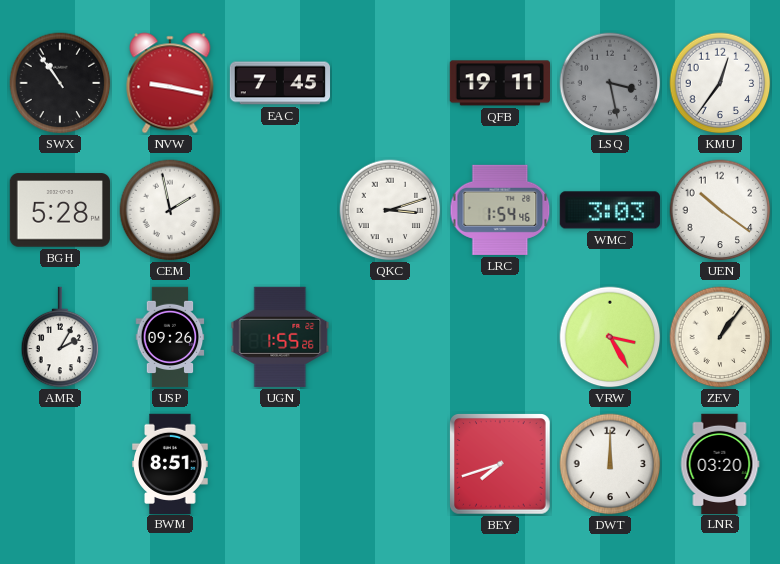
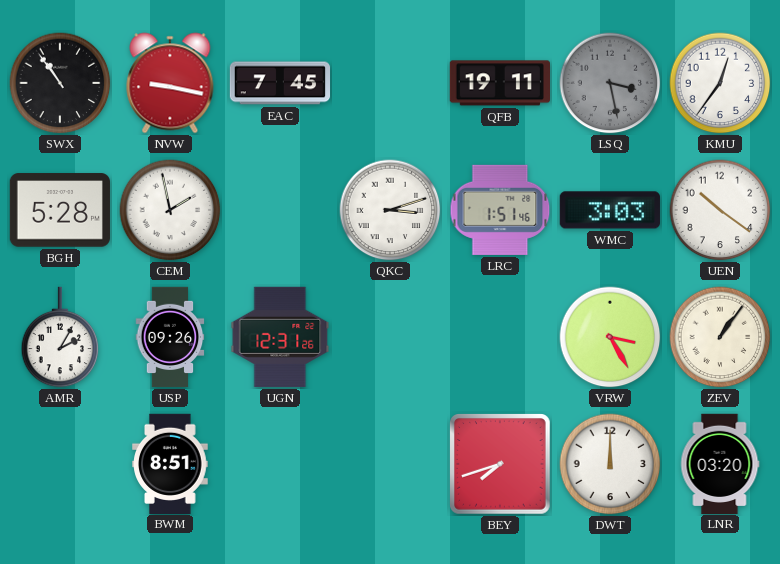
LRC: 1:54 -> 1:51
UGN: 1:55 -> 12:31
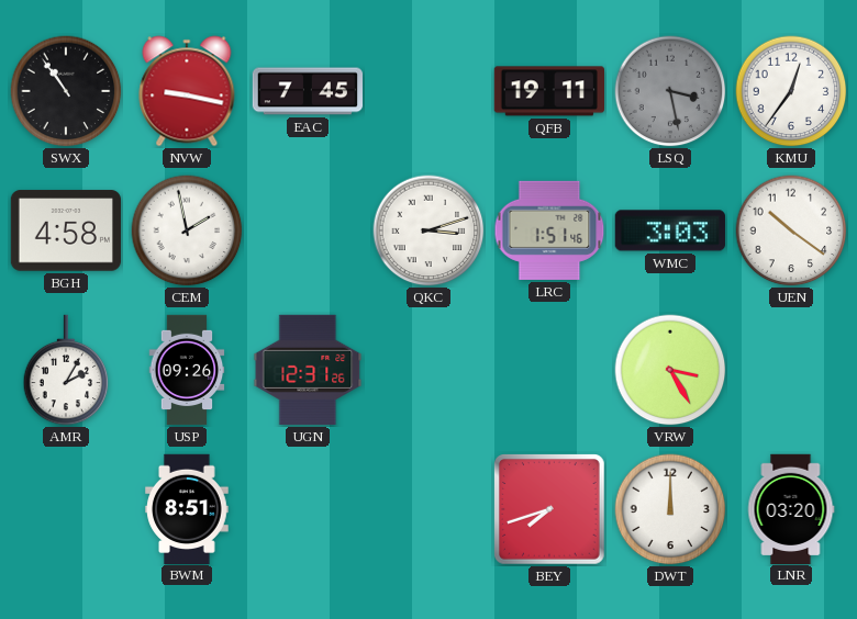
BGH: 5:28 -> 4:58
ZEV: 1:06 -> none
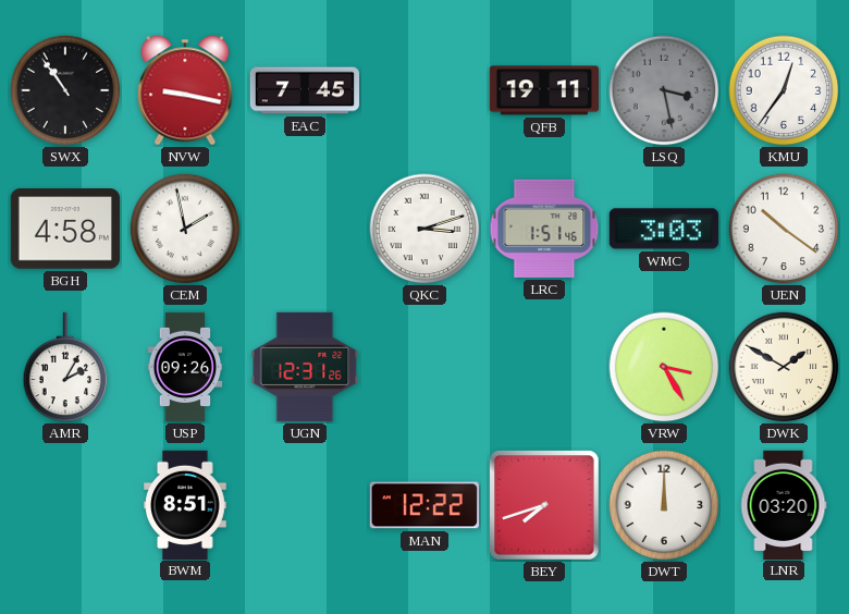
DWK: none -> 1:50
MAN: none -> 12:22
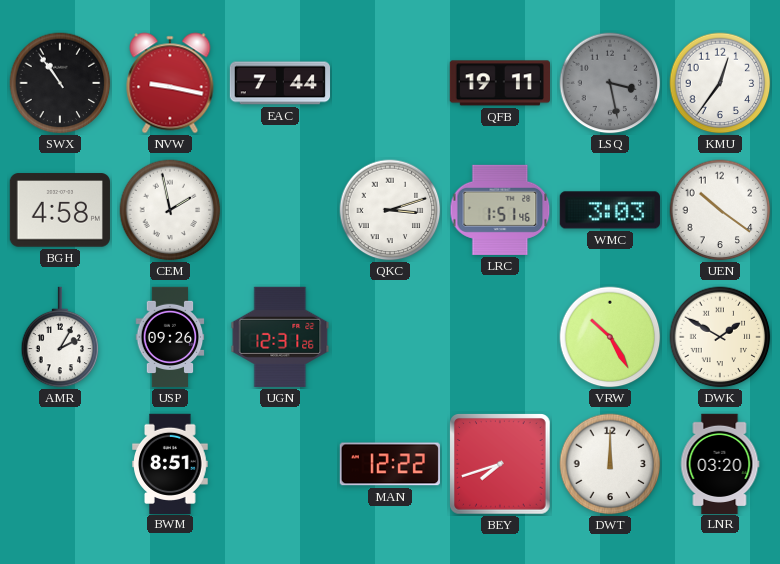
EAC: 7:45 -> 7:44
VRW: 3:25 -> 10:25
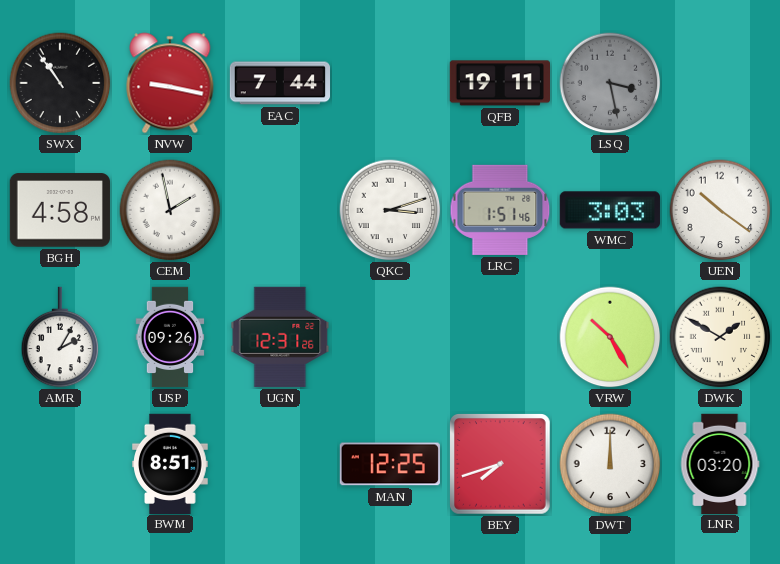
KMU: 12:36 -> none
MAN: 12:22 -> 12:25
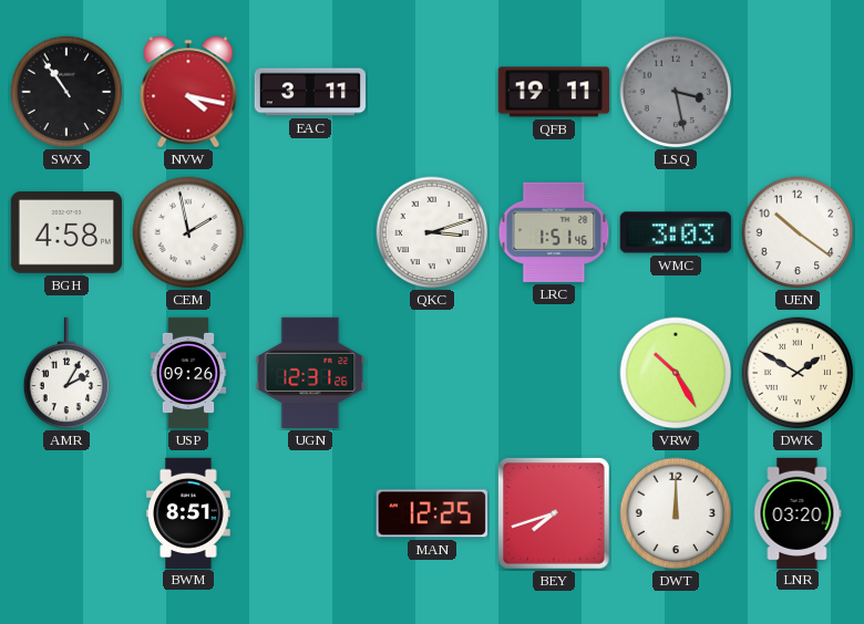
NVW: 9:17 -> 4:17
EAC: 7:44 -> 3:11
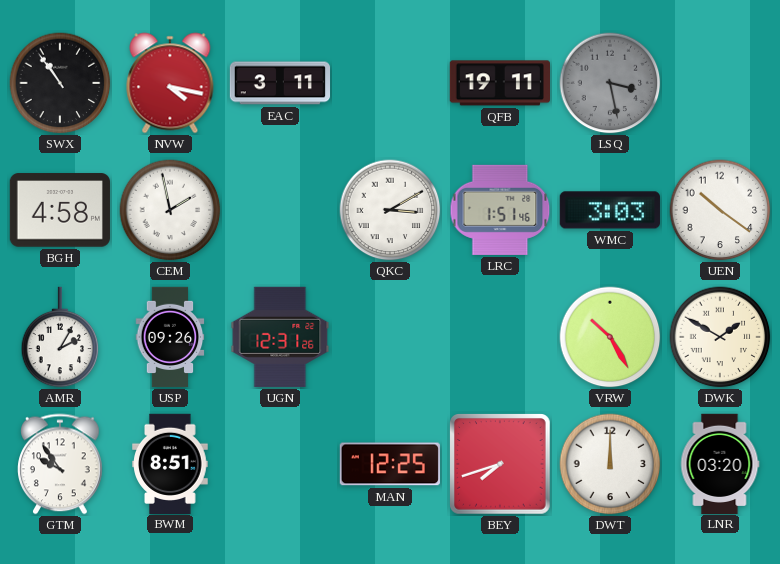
QKC: 3:12 -> 3:10
GTM: none -> 9:54
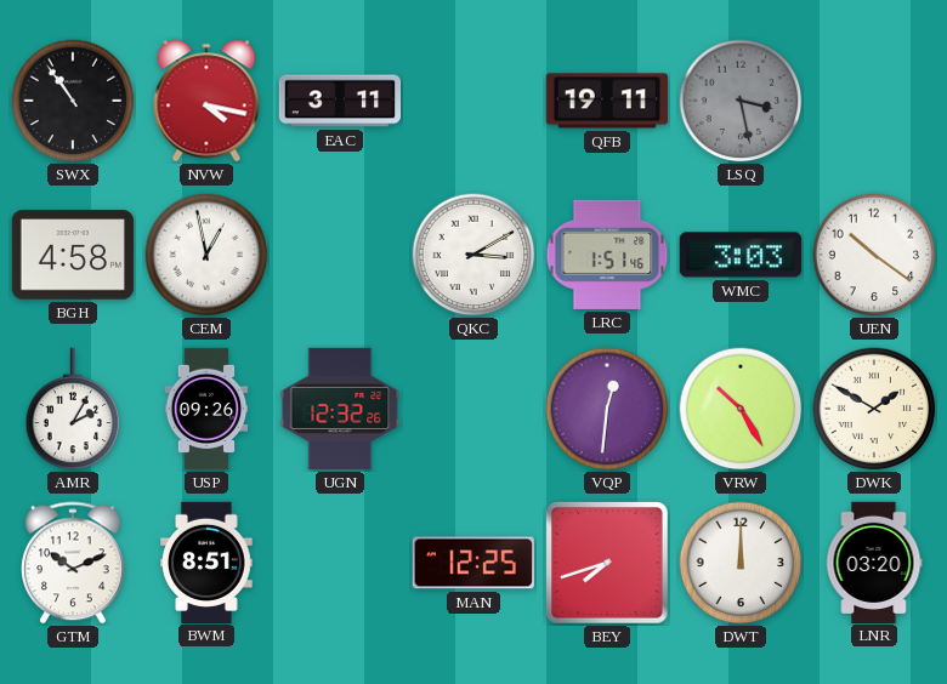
CEM: 1:58 -> 12:58
UGN: 12:31 -> 12:32
VQP: none -> 12:31
GTM: 9:54 -> 10:11
